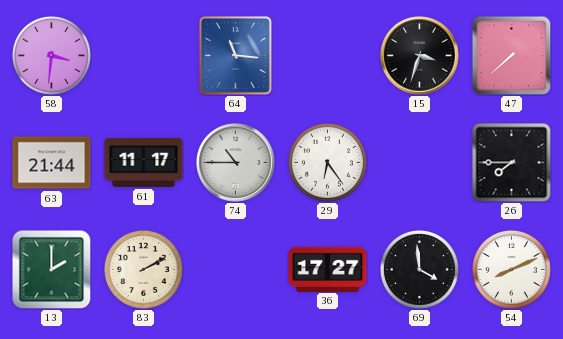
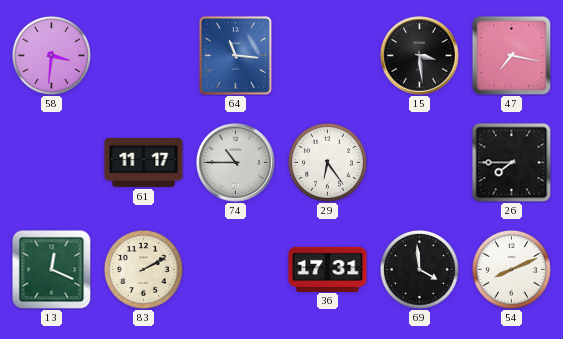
15: 3:33 -> 3:29
47: 7:38 -> 7:17
63: 21:44 -> none
13: 2:00 -> 12:19
36: 17:27 -> 17:31
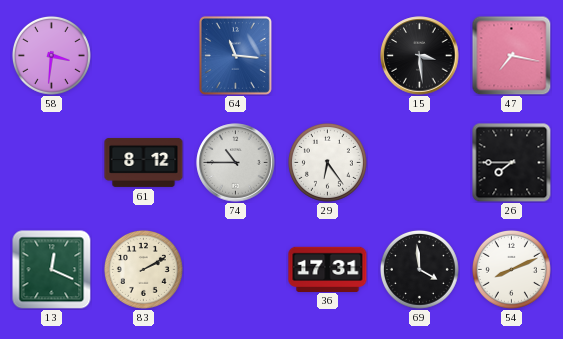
61: 11:17 -> 8:12
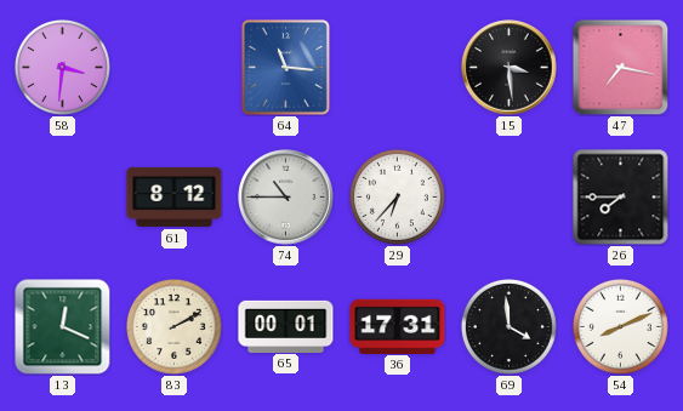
29: 6:24 -> 6:37
65: none -> 00:01
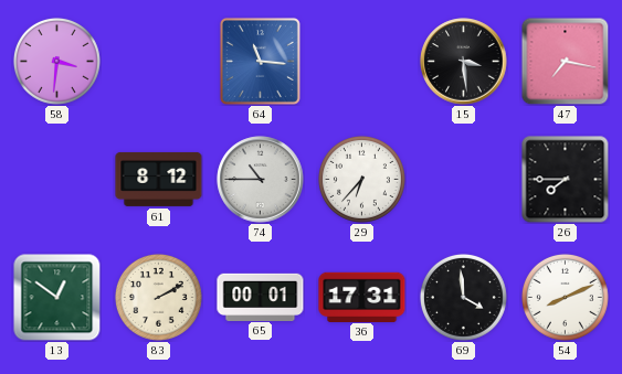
13: 12:19 -> 12:51
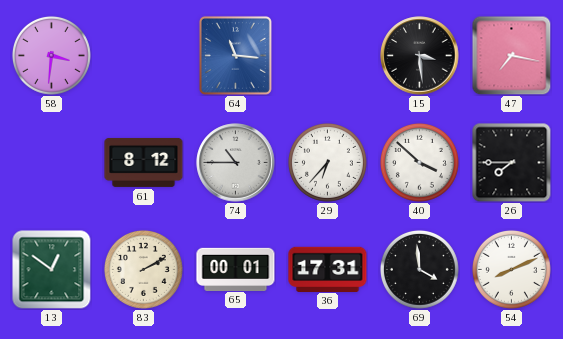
40: none -> 3:52
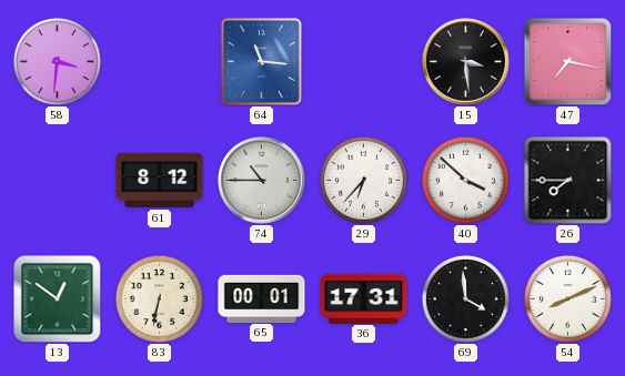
83: 2:10 -> 6:32
